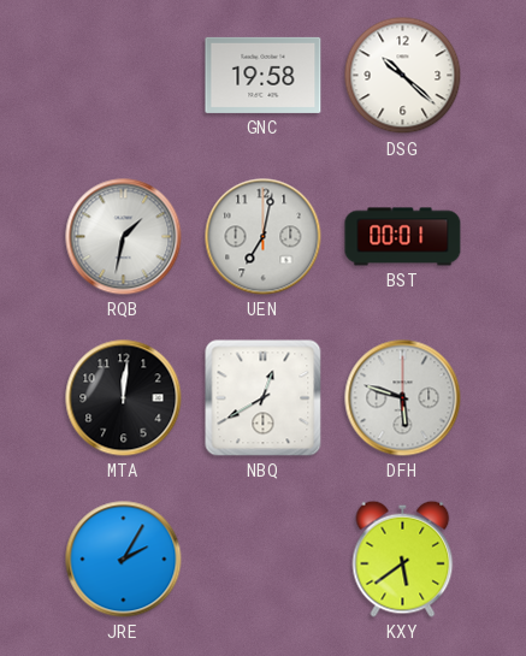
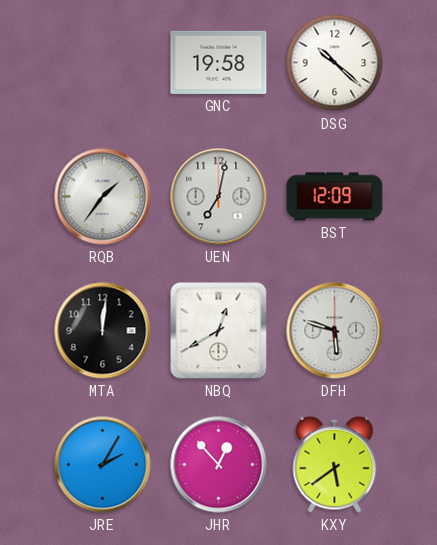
RQB: 1:32 -> 1:36
BST: 00:01 -> 12:09
JHR: none -> 12:53
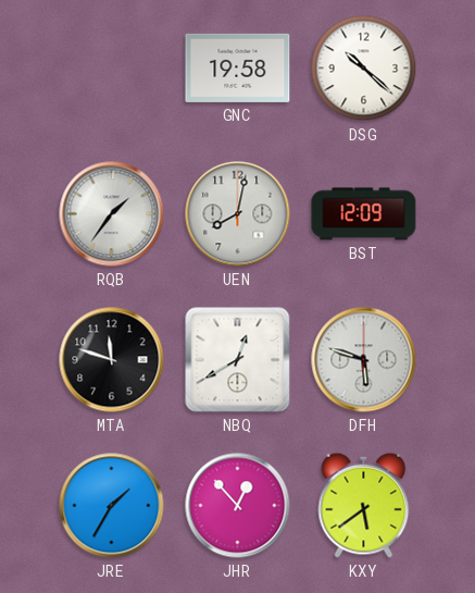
UEN: 7:02 -> 8:02
MTA: 12:01 -> 11:48
JRE: 2:05 -> 1:35
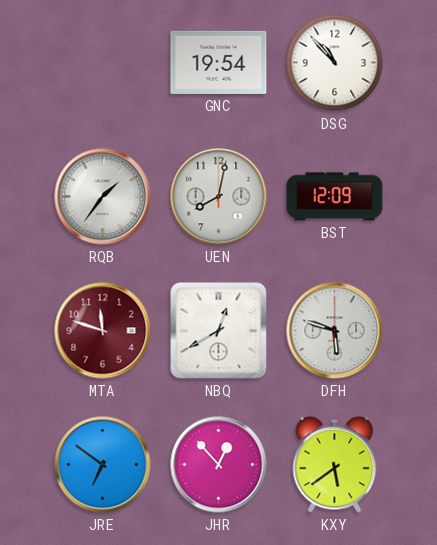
GNC: 19:58 -> 19:54
DSG: 10:22 -> 10:53
MTA dial: black -> burgundy
JRE: 1:35 -> 6:51
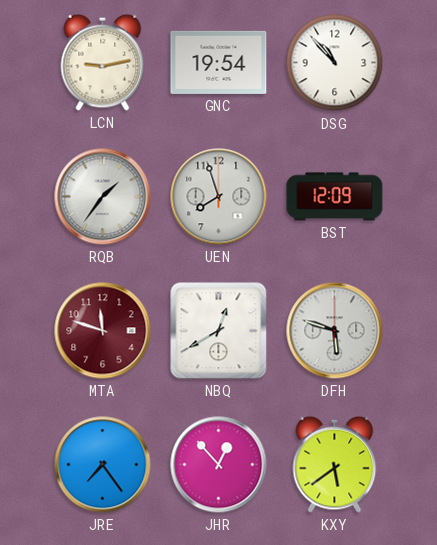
LCN: none -> 9:13
UEN: 8:02 -> 7:57
JRE: 6:51 -> 7:24
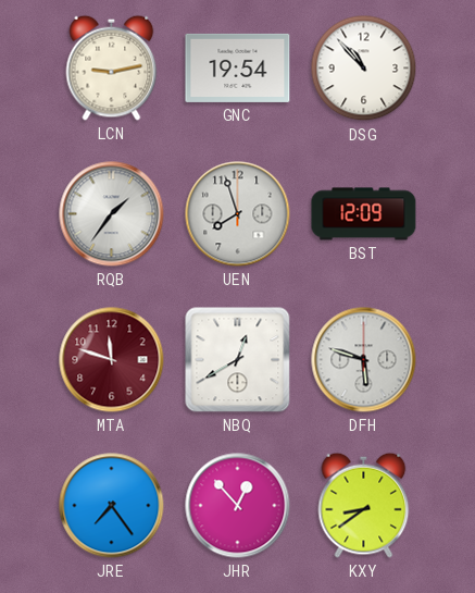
KXY: 5:39 -> 8:39
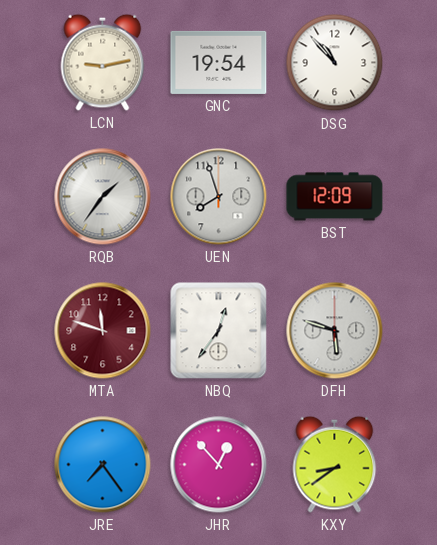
NBQ: 12:40 -> 12:36
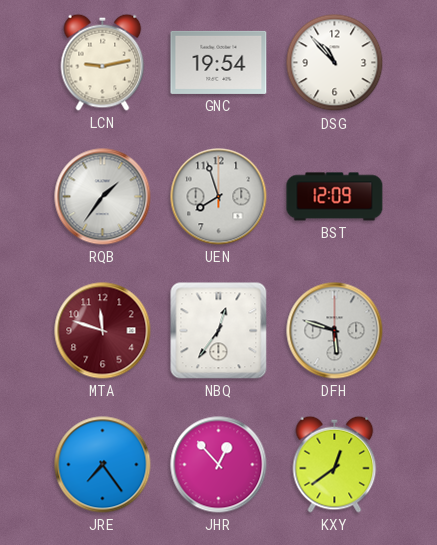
KXY: 8:39 -> 12:39
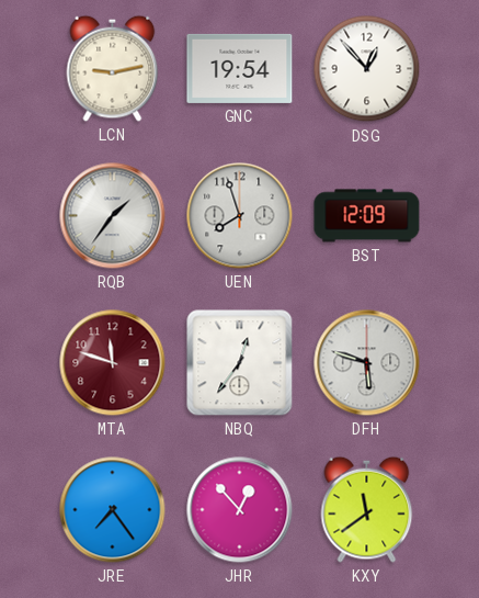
DSG: 10:53 -> 12:53
KXY: 12:39 -> 11:39
